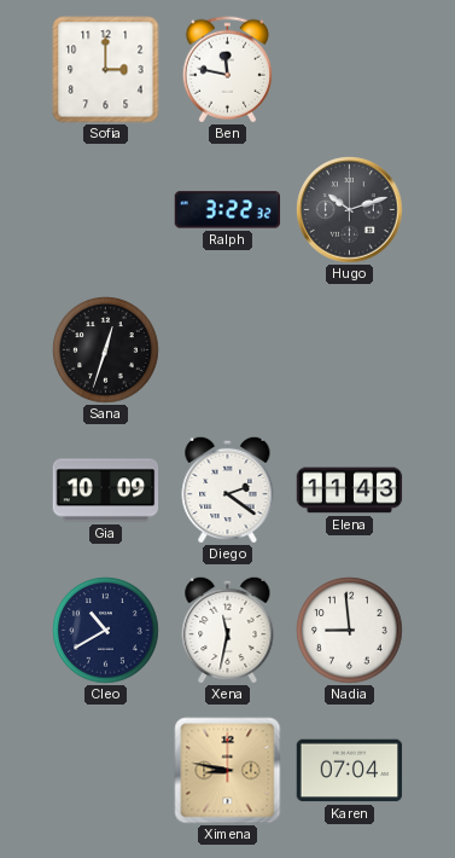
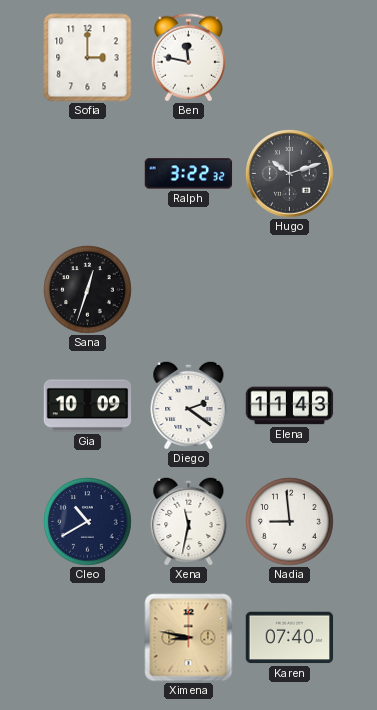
Karen: 07:04 -> 07:40
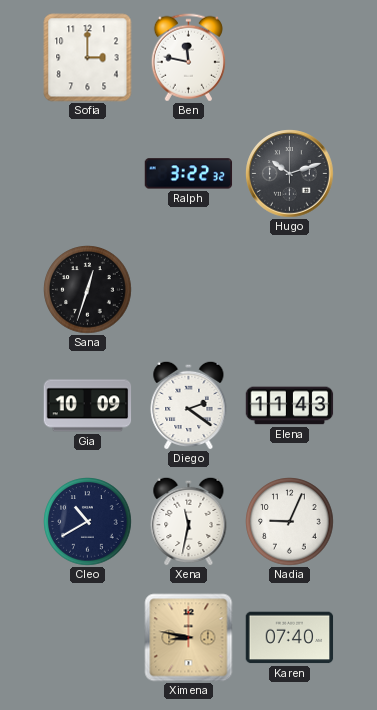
Nadia: 8:59 -> 9:04
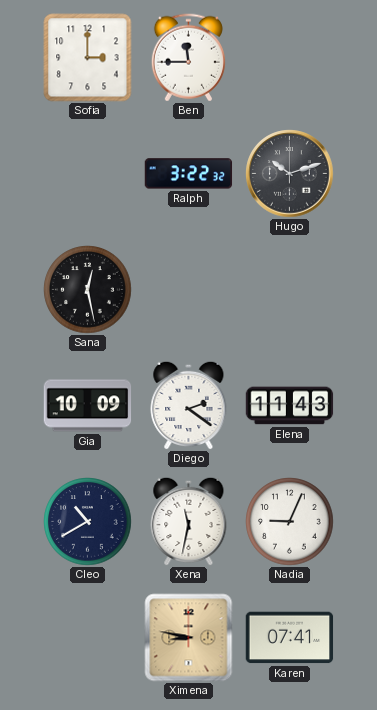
Ben: 11:47 -> 11:45
Sana: 12:33 -> 12:28
Karen: 07:40 -> 07:41
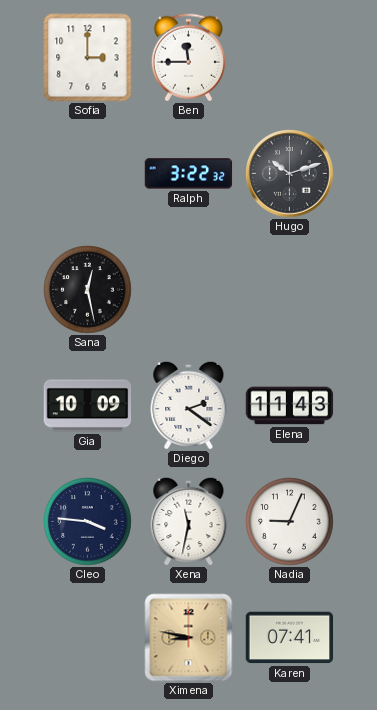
Cleo: 10:40 -> 3:46
